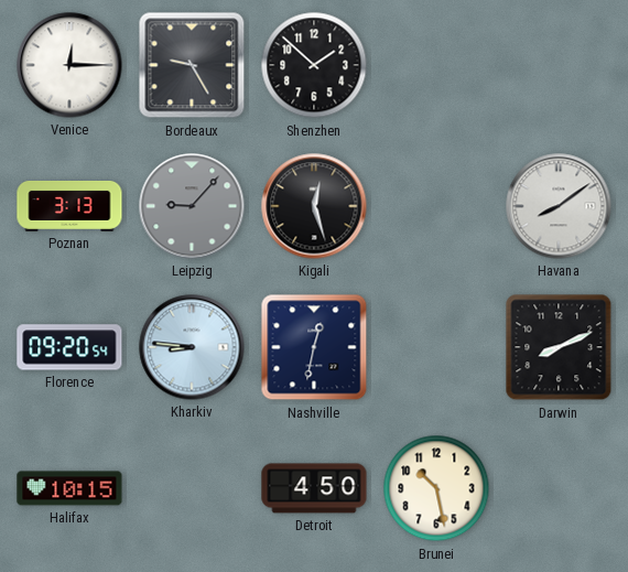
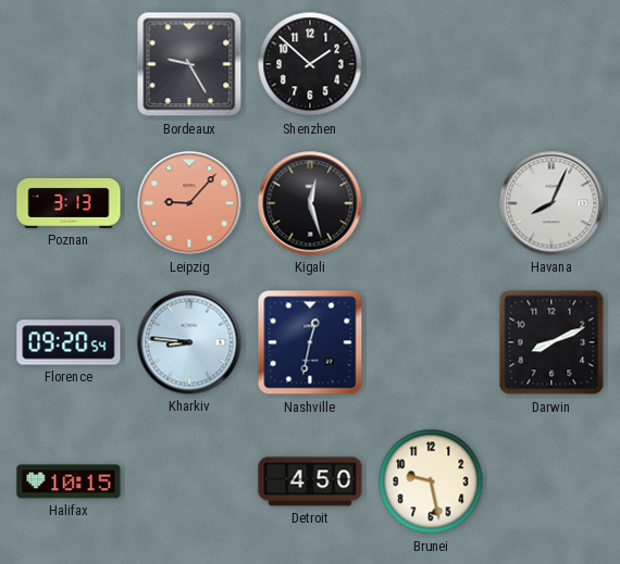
Venice: 12:15 -> none
Leipzig dial: grey -> salmon
Havana: 8:09 -> 8:04
Brunei: 10:28 -> 9:28
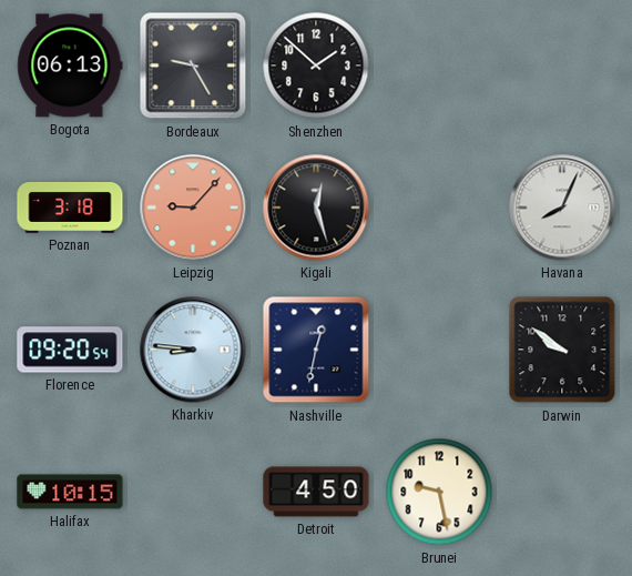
Bogota: none -> 06:13
Poznan: 3:13 -> 3:18
Darwin: 8:11 -> 9:51
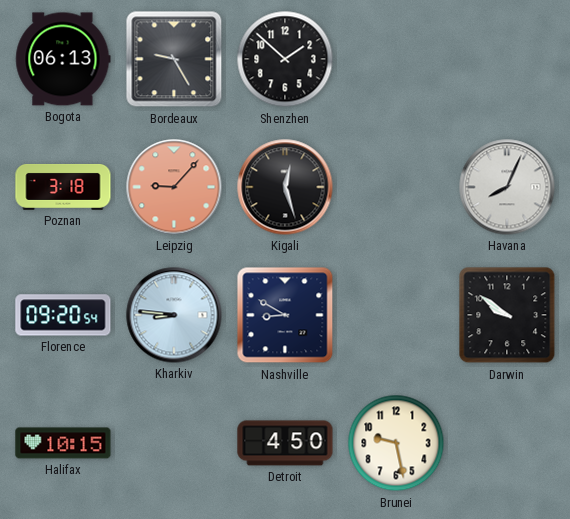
Nashville: 12:32 -> 8:50
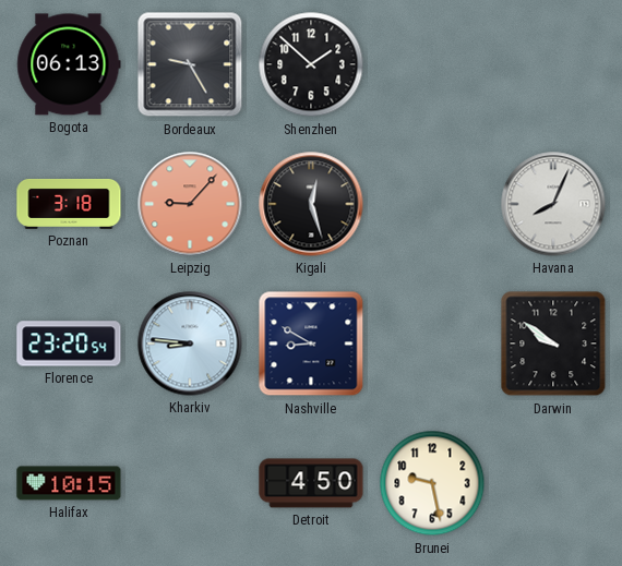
Florence: 09:20 -> 23:20
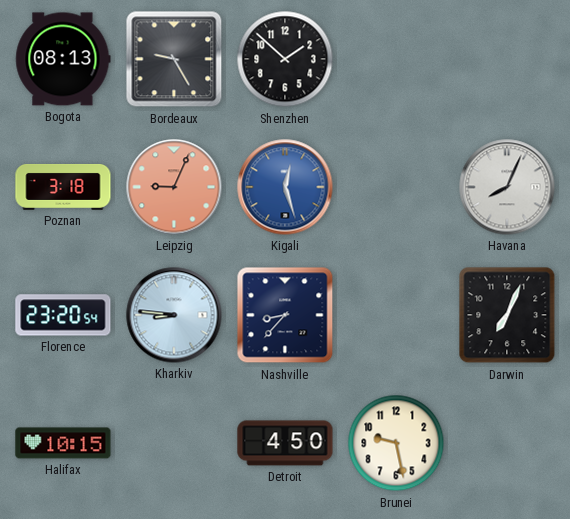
Bogota: 06:13 -> 08:13
Leipzig: 9:07 -> 9:04
Kigali dial: black -> blue
Nashville: 8:50 -> 8:37
Darwin: 9:51 -> 7:04
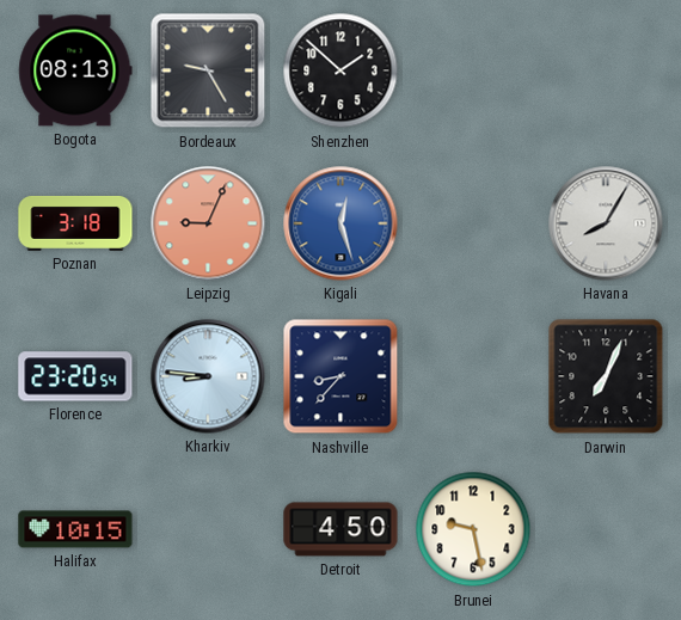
Havana: 8:04 -> 8:05
